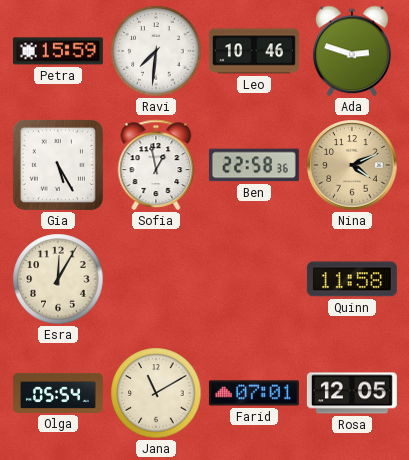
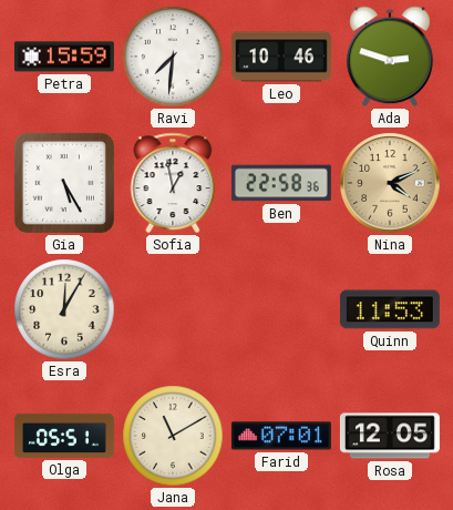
Quinn: 11:58 -> 11:53
Olga: 05:54 -> 05:51
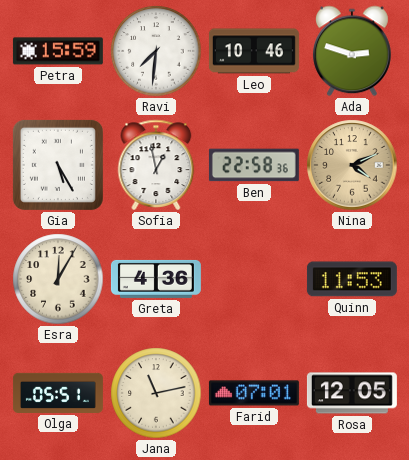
Greta: none -> 4:36
Jana: 11:10 -> 11:13
